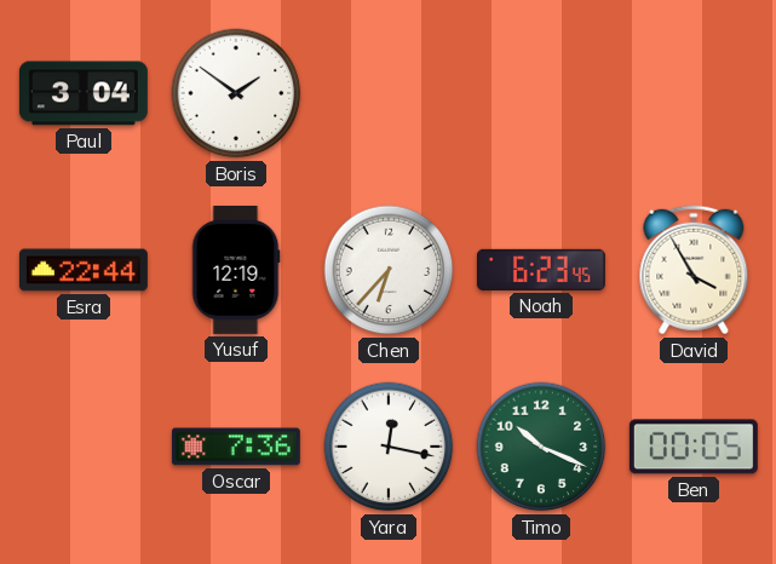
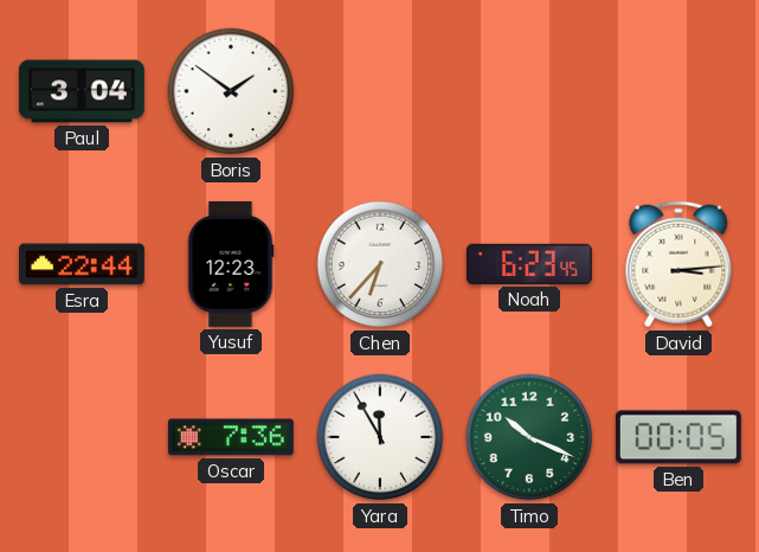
Yusuf: 12:19 -> 12:23
David: 3:55 -> 3:14
Yara: 12:17 -> 11:55
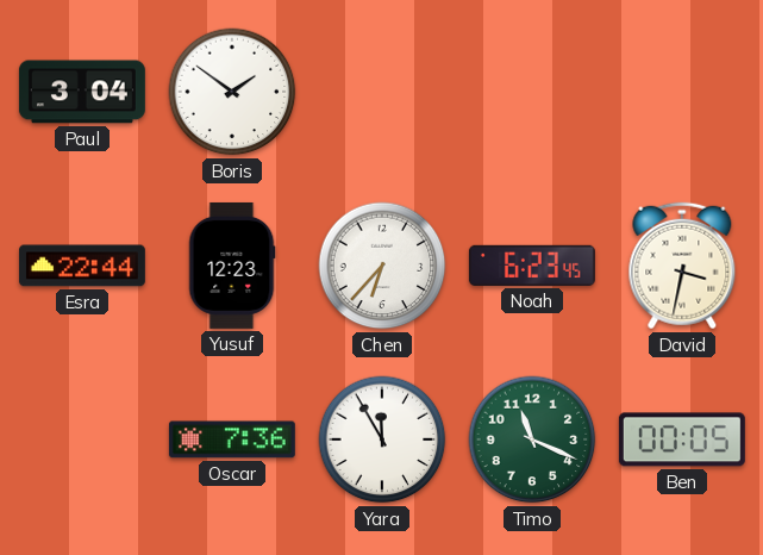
David: 3:14 -> 3:32
Timo: 10:19 -> 11:19
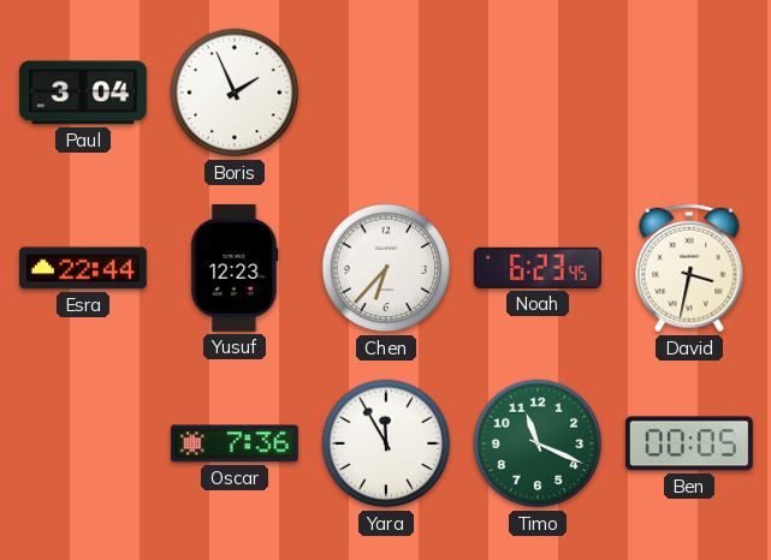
Boris: 1:51 -> 1:56
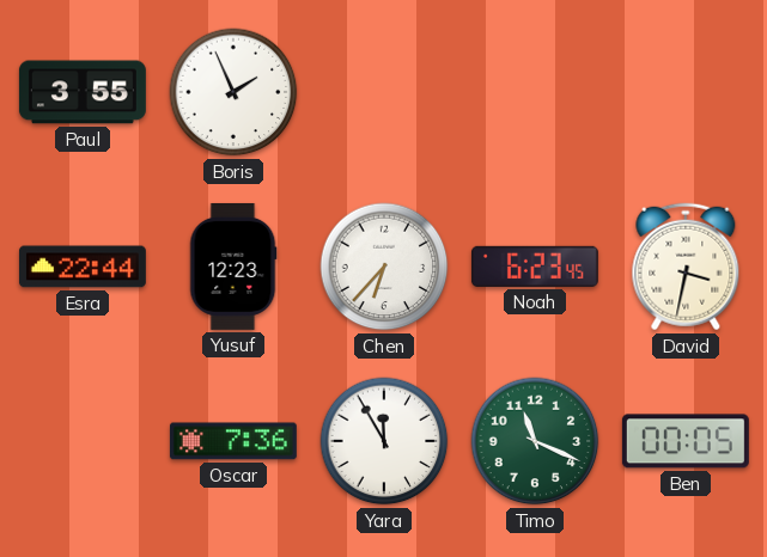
Paul: 3:04 -> 3:55
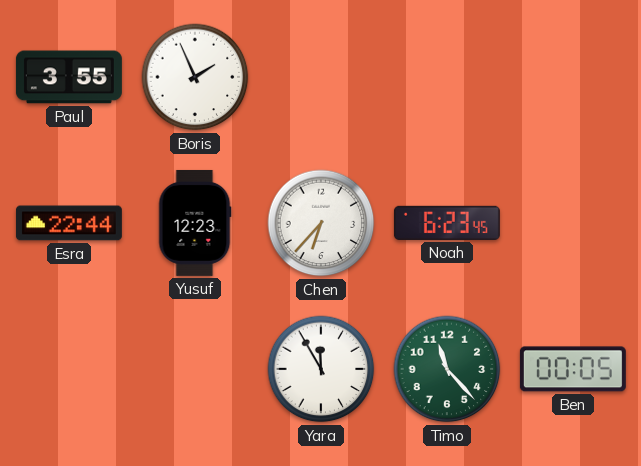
David: 3:32 -> none
Oscar: 7:36 -> none
Timo: 11:19 -> 11:23
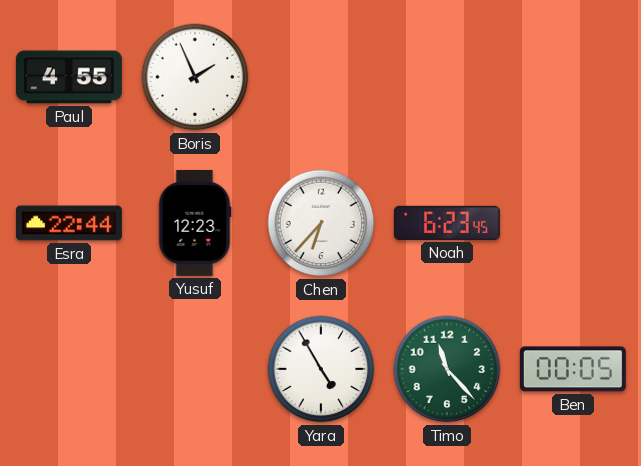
Paul: 3:55 -> 4:55
Yara: 11:55 -> 4:55
